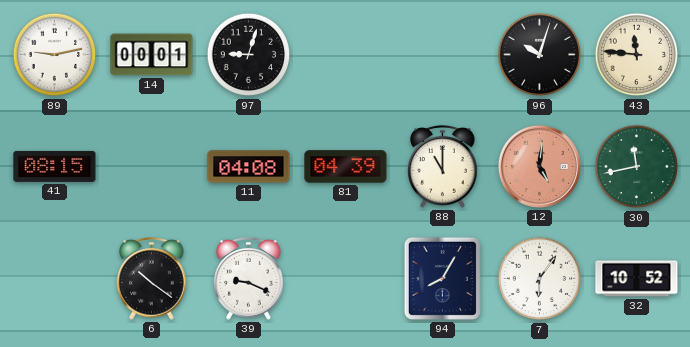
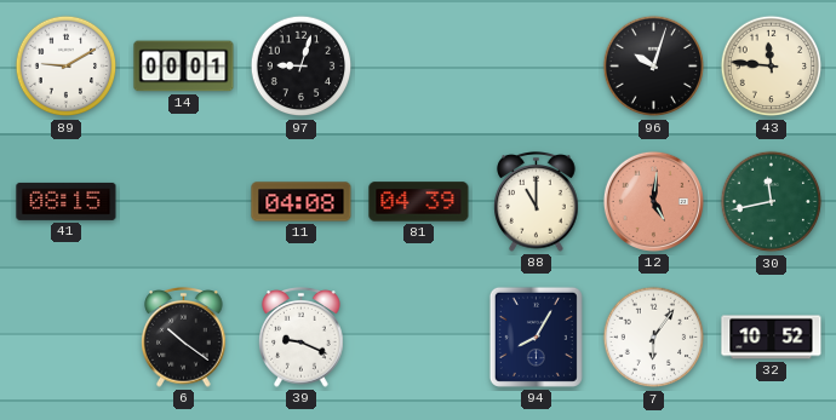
89: 9:13 -> 9:10
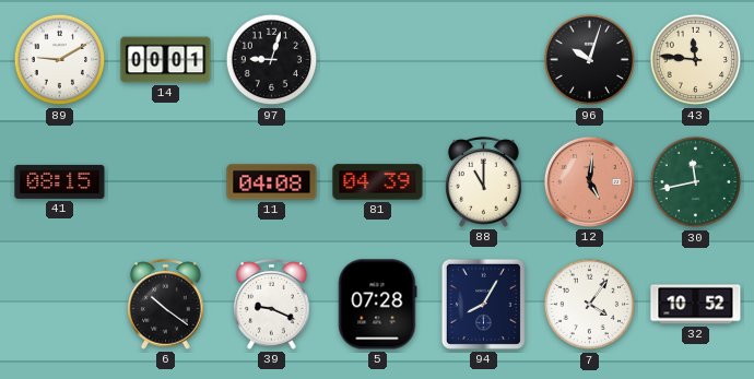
5: none -> 07:28
7: 6:06 -> 4:06
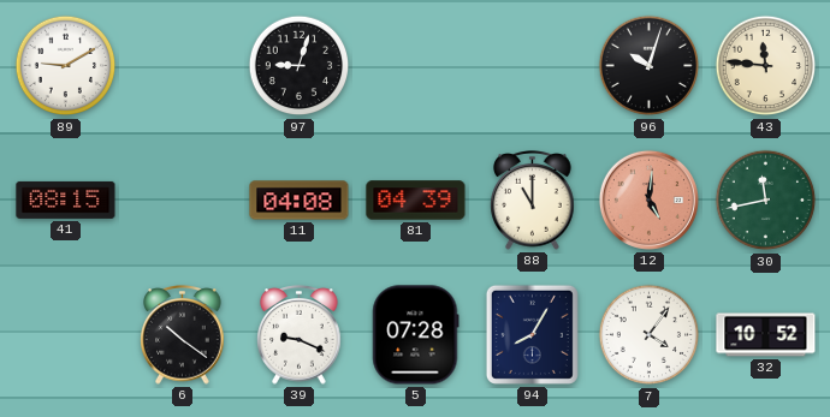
14: 00:01 -> none
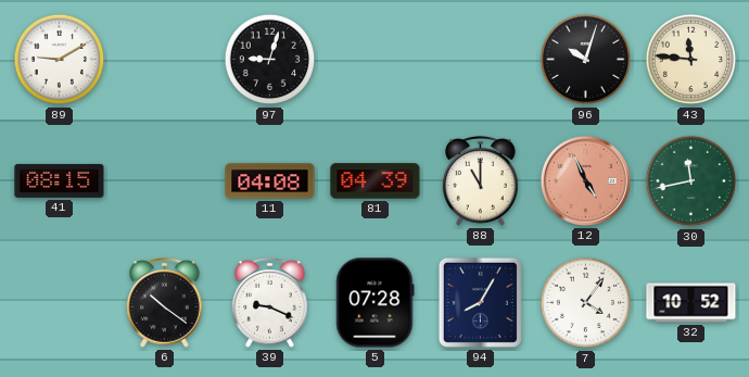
12: 5:01 -> 4:56
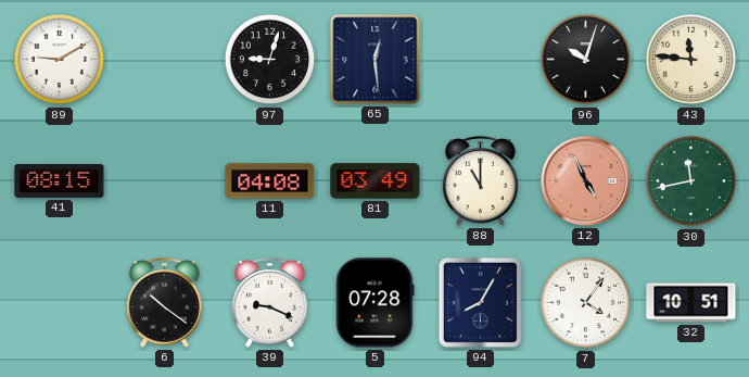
65: none -> 12:29
81: 04:39 -> 03:49
32: 10:52 -> 10:51
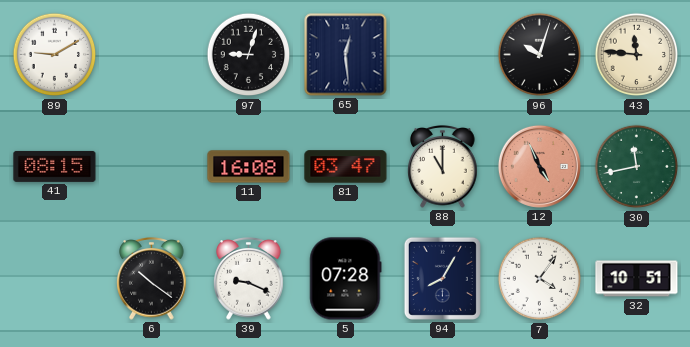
11: 04:08 -> 16:08
81: 03:49 -> 03:47
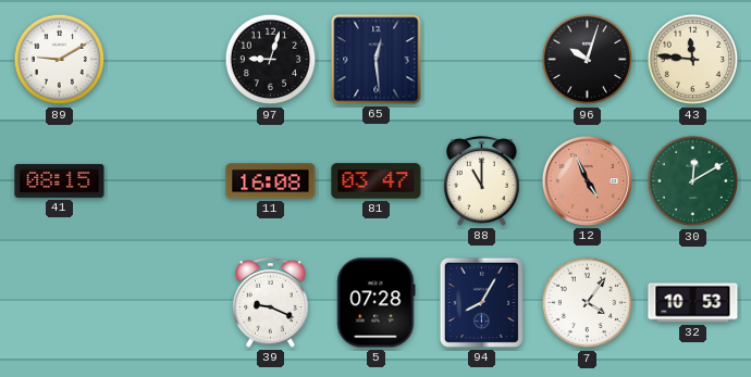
30: 11:43 -> 12:10
6: 10:21 -> none
32: 10:51 -> 10:53
